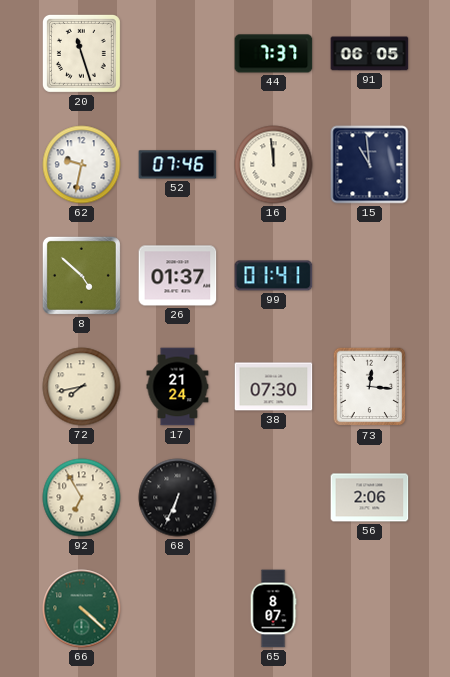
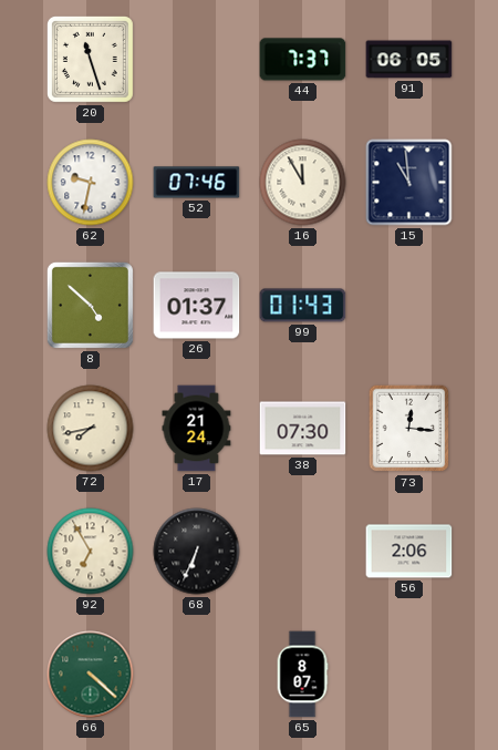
16: 11:59 -> 11:55
99: 01:41 -> 01:43
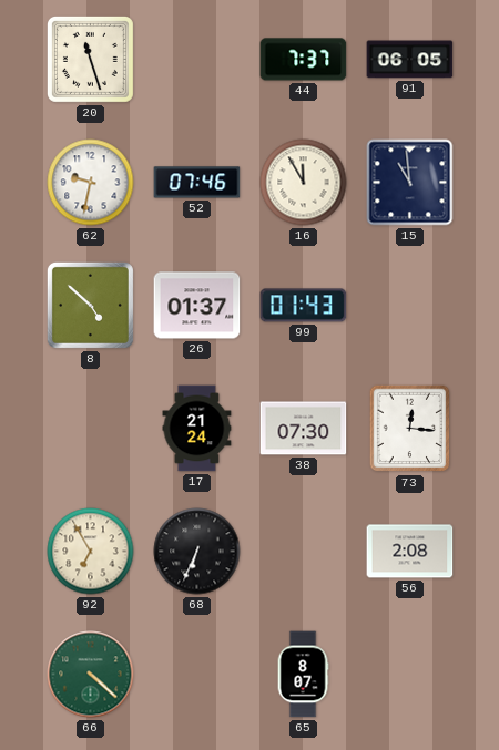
72: 7:43 -> none
56: 2:06 -> 2:08
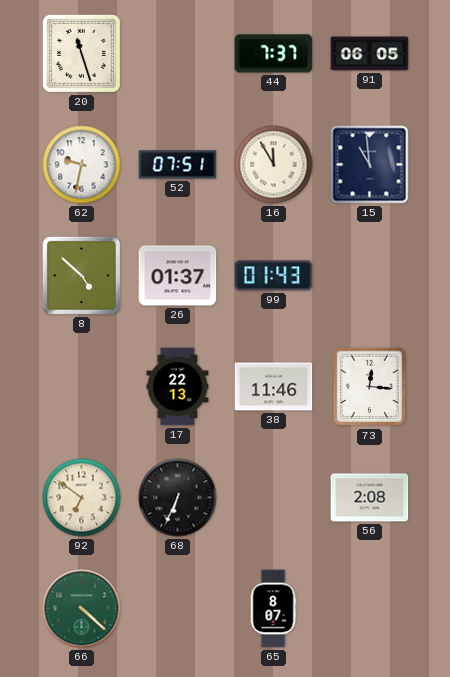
52: 07:46 -> 07:51
17: 21:24 -> 22:13
38: 07:30 -> 11:46
92: 6:55 -> 6:51
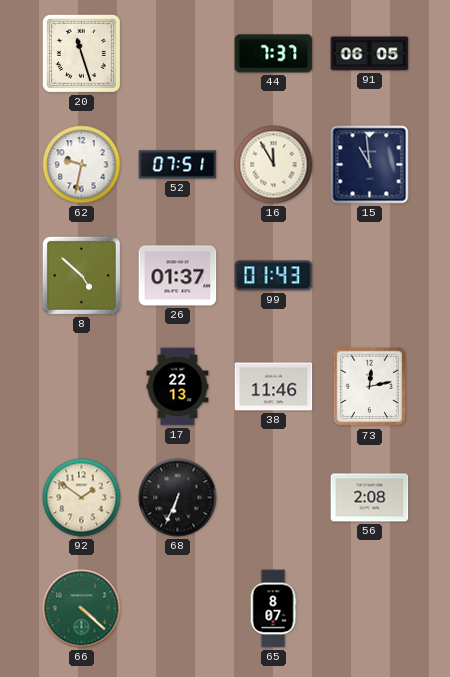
73: 12:16 -> 12:13
92: 6:51 -> 1:51
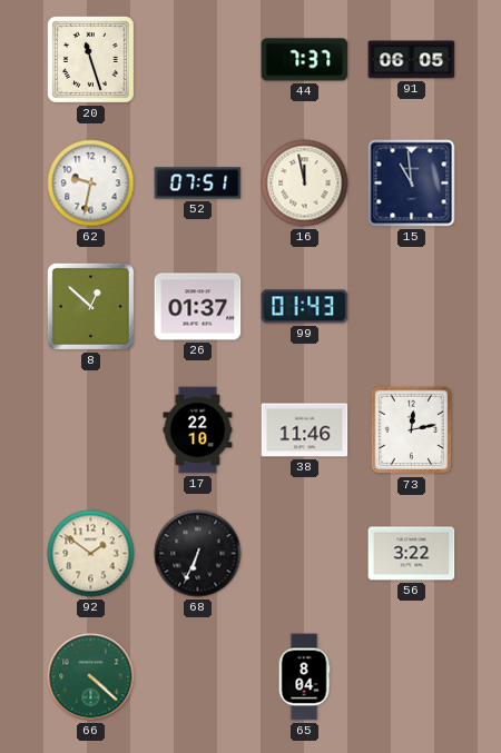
16: 11:55 -> 11:58
8: 4:52 -> 12:52
17: 22:13 -> 22:10
56: 2:08 -> 3:22
65: 8:07 -> 8:04
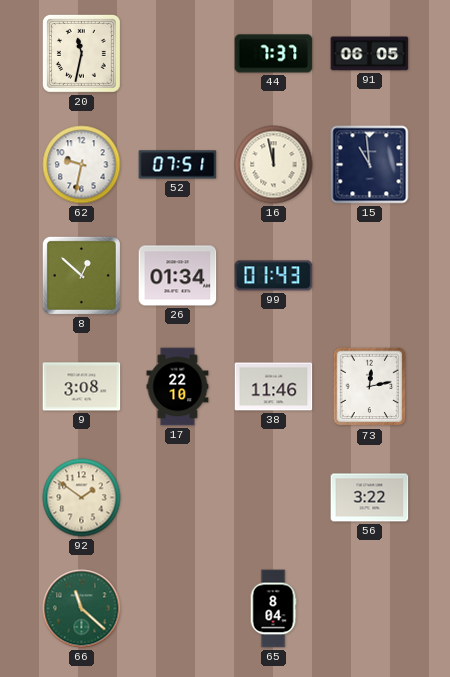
20: 11:27 -> 11:32
26: 01:37 -> 01:34
9: none -> 3:08
68: 6:34 -> none
66: 4:22 -> 11:22
